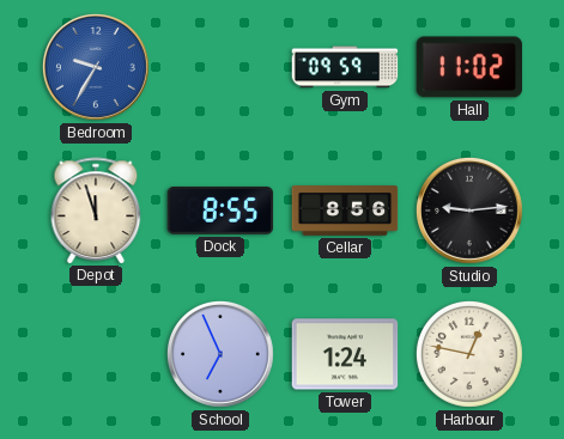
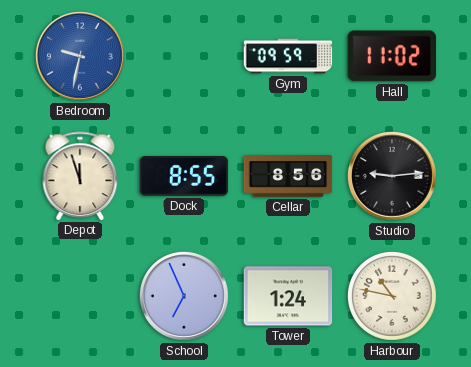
Bedroom: 9:35 -> 9:32
Harbour: 12:47 -> 10:47
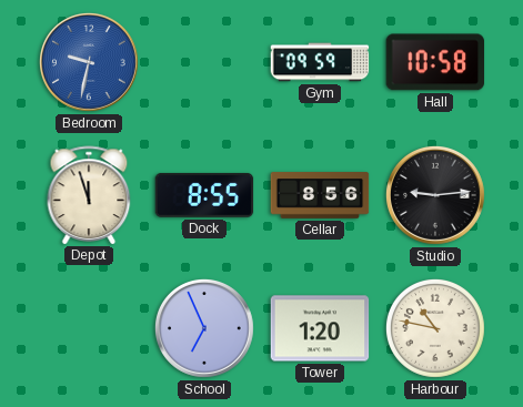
Hall: 11:02 -> 10:58
Tower: 1:24 -> 1:20
